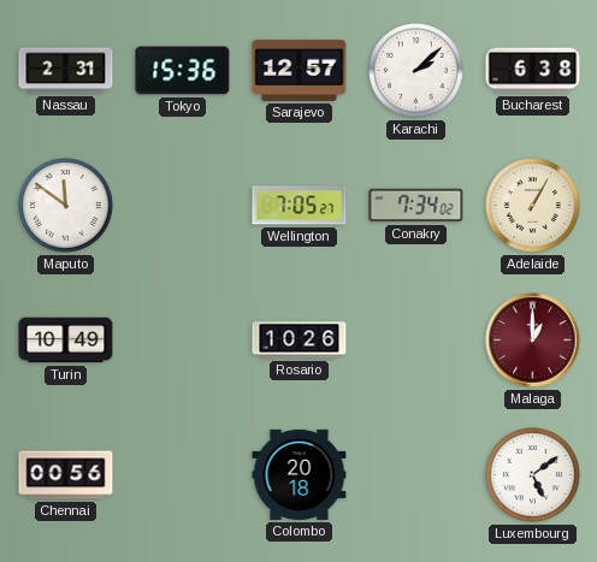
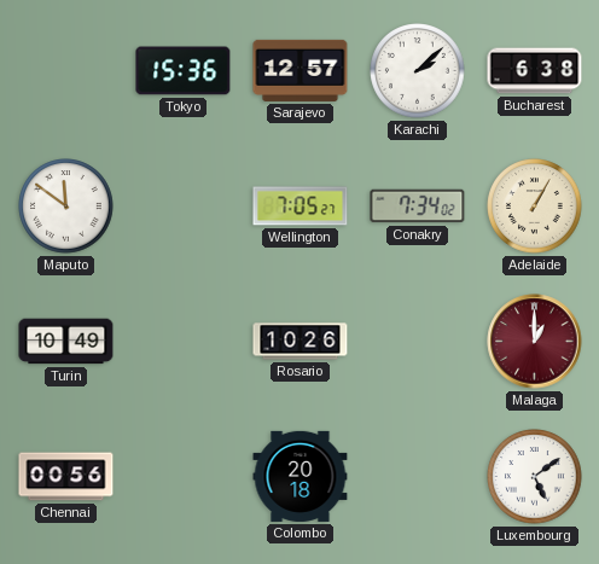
Nassau: 2:31 -> none
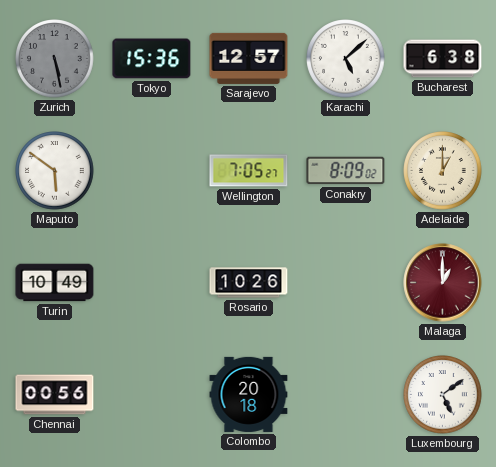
Zurich: none -> 5:28
Karachi: 2:08 -> 5:08
Maputo: 11:51 -> 5:51
Conakry: 7:34 -> 8:09
Adelaide: 1:05 -> 1:00
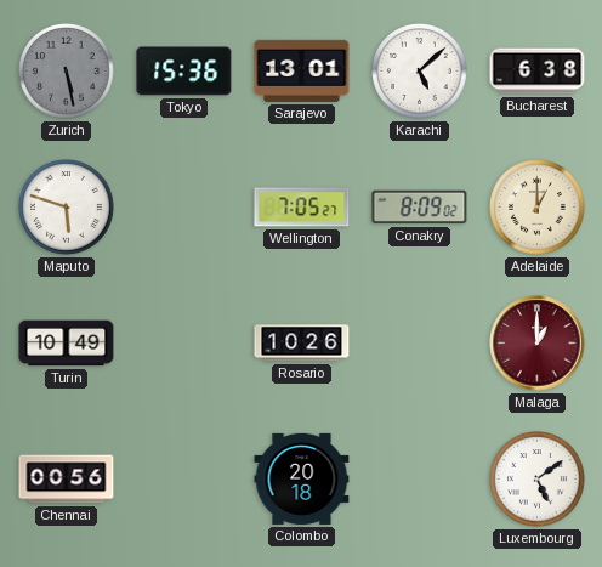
Sarajevo: 12:57 -> 13:01
Maputo: 5:51 -> 5:48
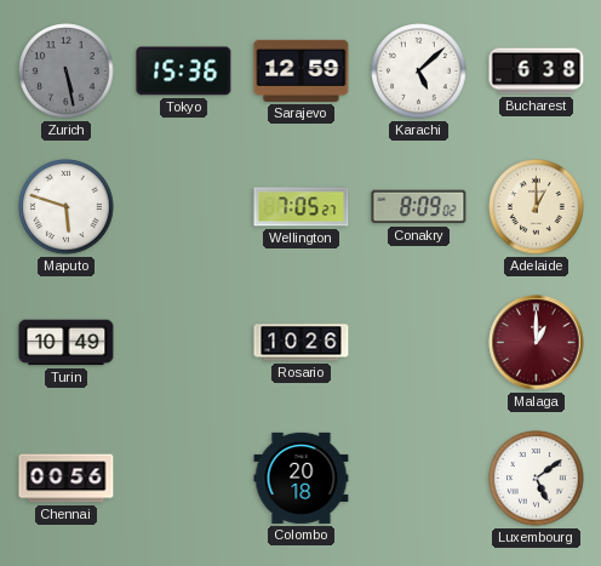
Sarajevo: 13:01 -> 12:59
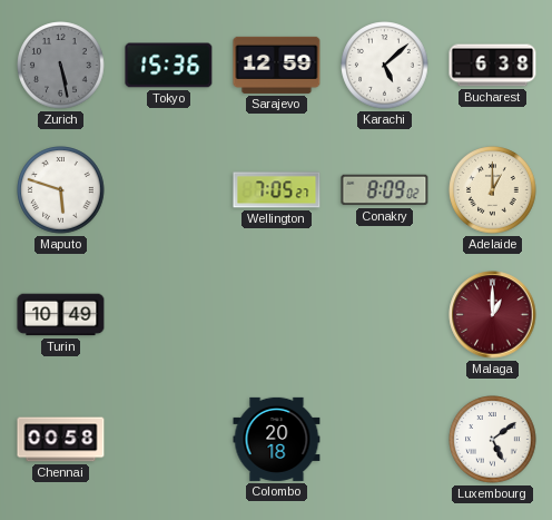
Rosario: 10:26 -> none
Chennai: 00:56 -> 00:58
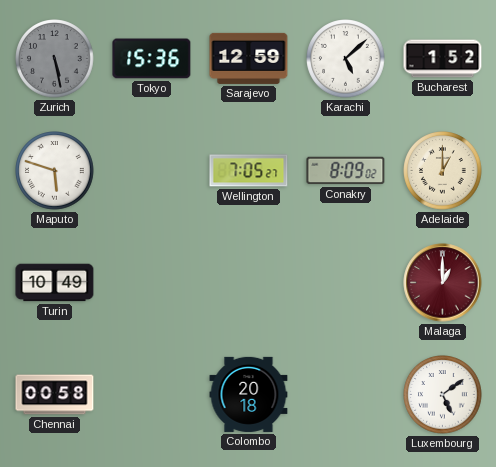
Bucharest: 6:38 -> 1:52
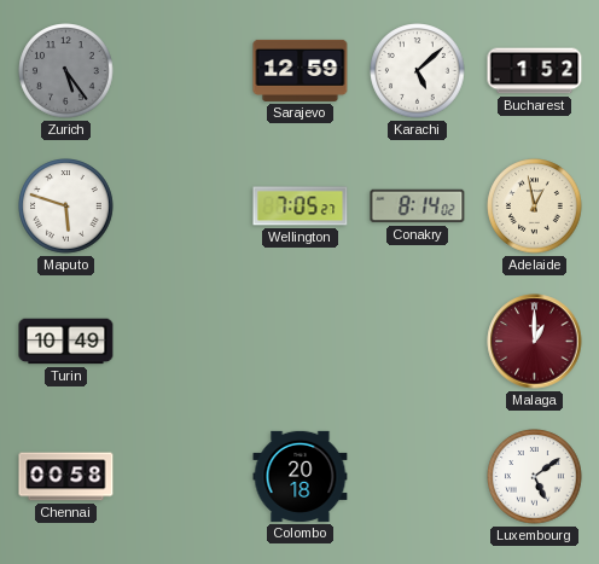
Zurich: 5:28 -> 5:24
Tokyo: 15:36 -> none
Conakry: 8:09 -> 8:14
Adelaide: 1:00 -> 12:58
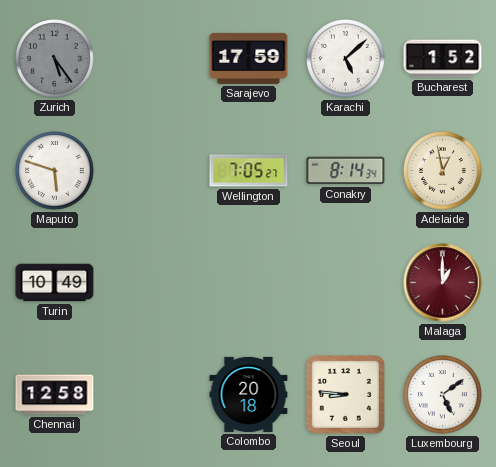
Sarajevo: 12:59 -> 17:59
Conakry: 8:14:02 -> 8:14:34
Chennai: 00:58 -> 12:58
Seoul: none -> 8:46
